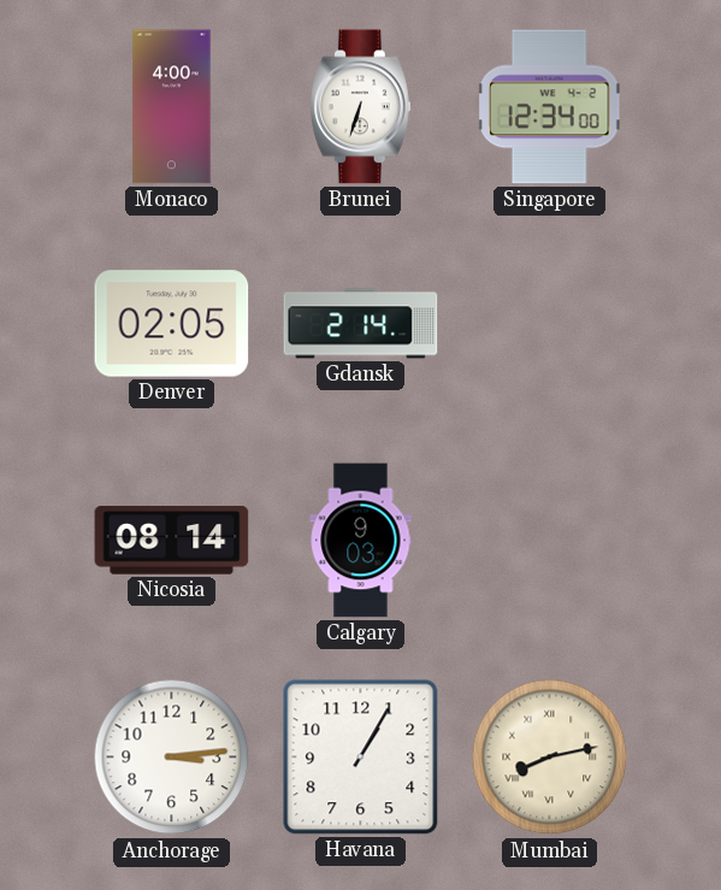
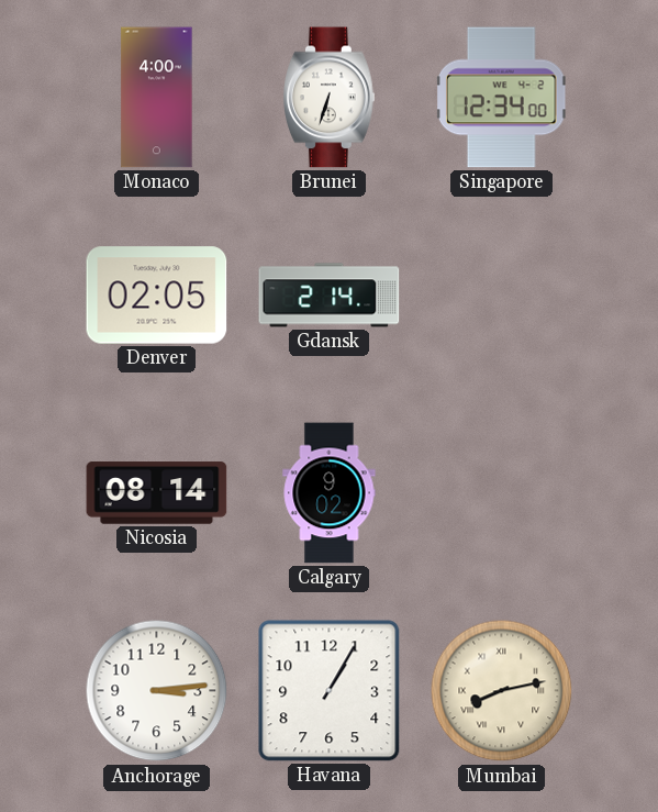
Calgary: 9:03 -> 9:02
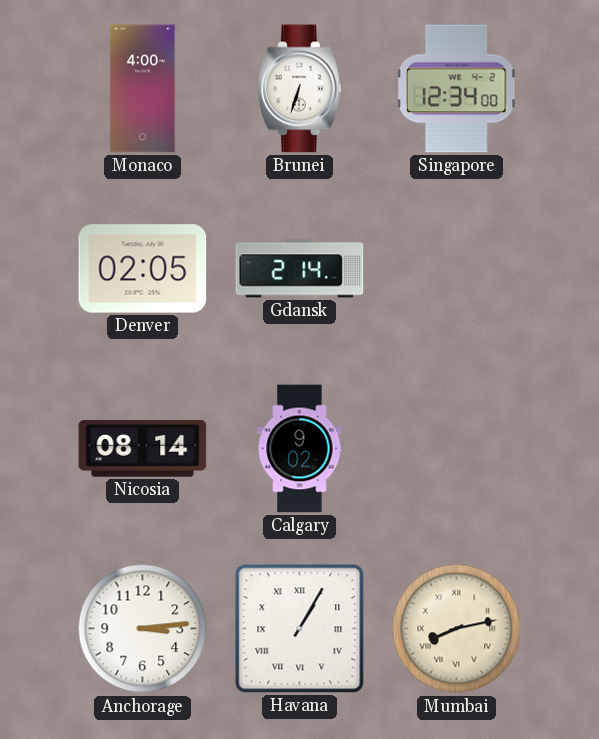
Havana numerals: Arabic -> Roman
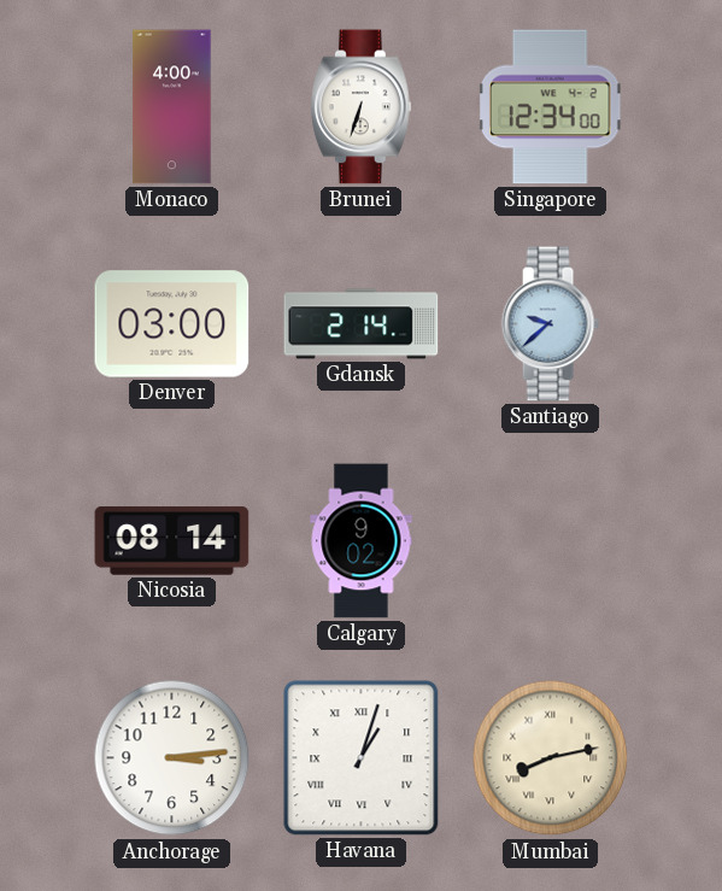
Denver: 02:05 -> 03:00
Santiago: none -> 9:38
Havana: 1:05 -> 1:03
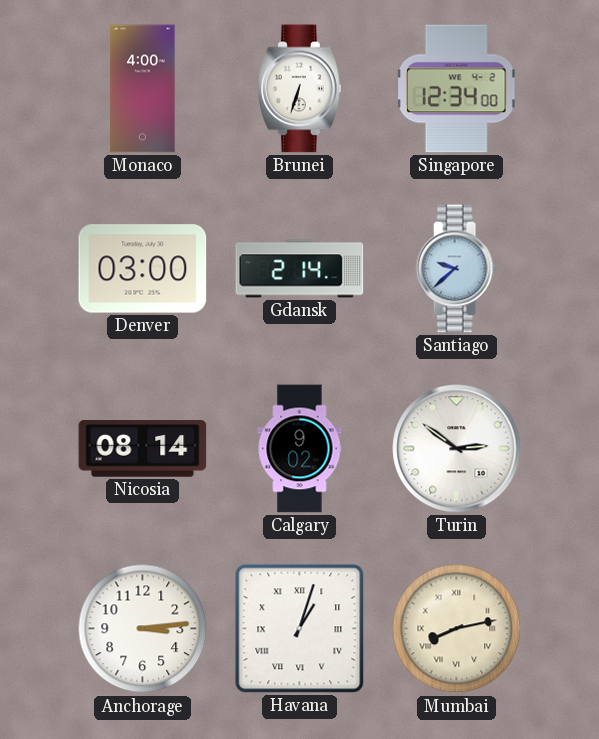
Turin: none -> 2:51
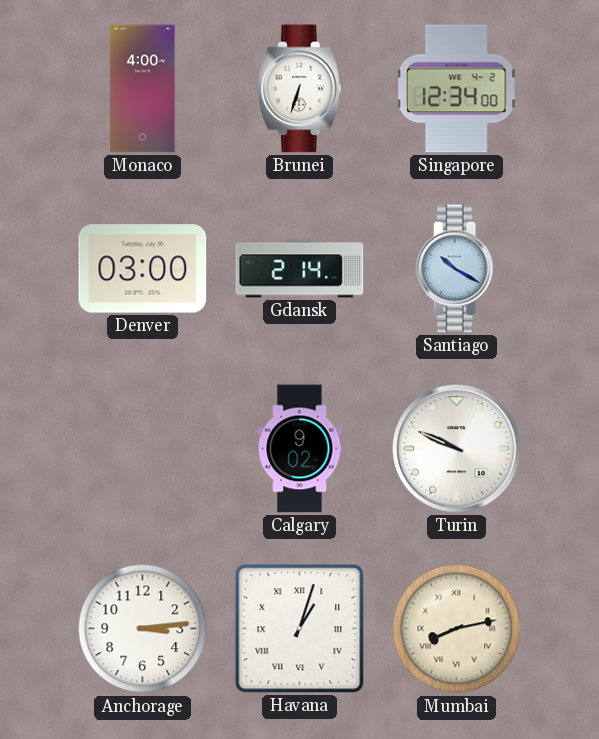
Santiago: 9:38 -> 10:20
Nicosia: 08:14 -> none
Turin: 2:51 -> 9:49
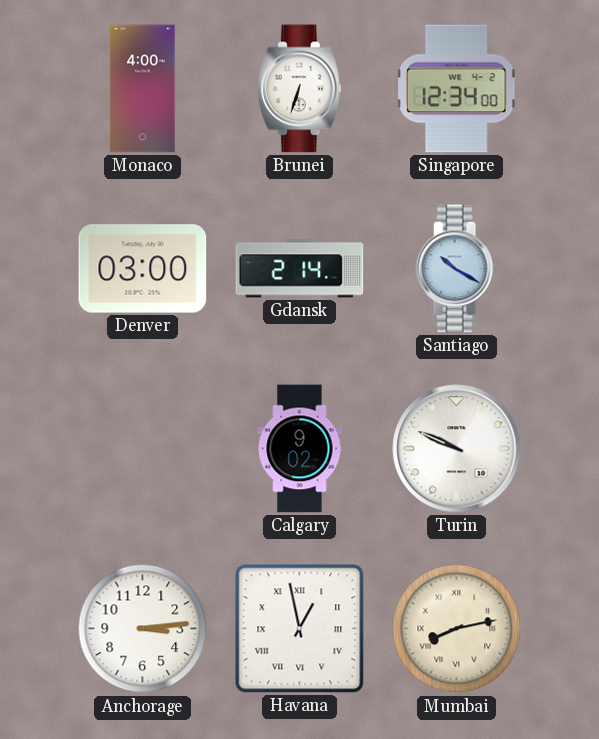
Havana: 1:03 -> 12:58
